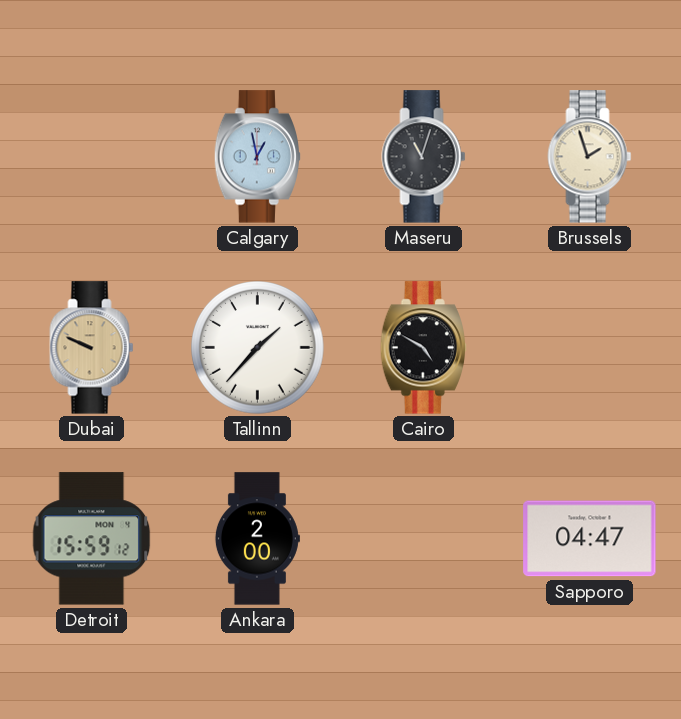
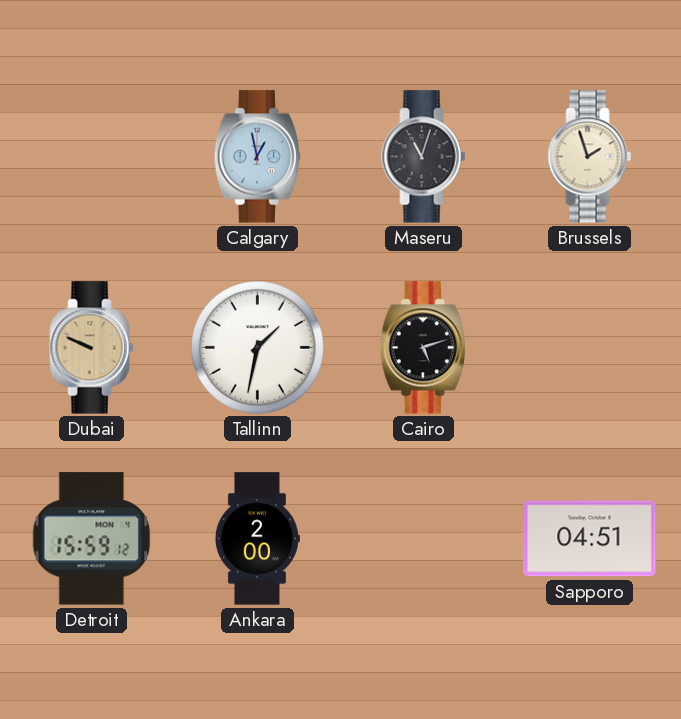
Tallinn: 1:37 -> 1:32
Cairo: 4:50 -> 5:12
Sapporo: 04:47 -> 04:51
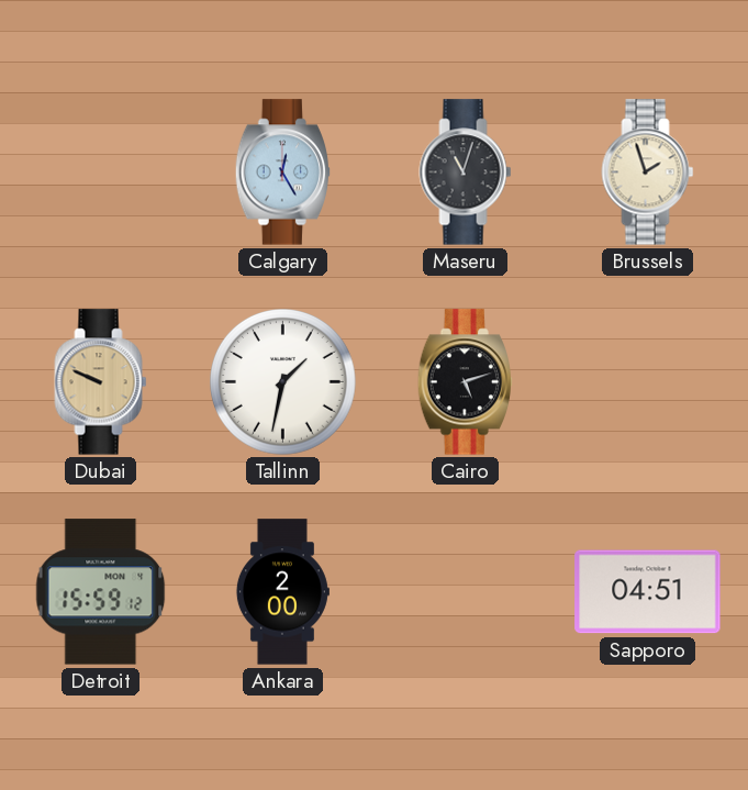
Calgary: 12:58 -> 12:25
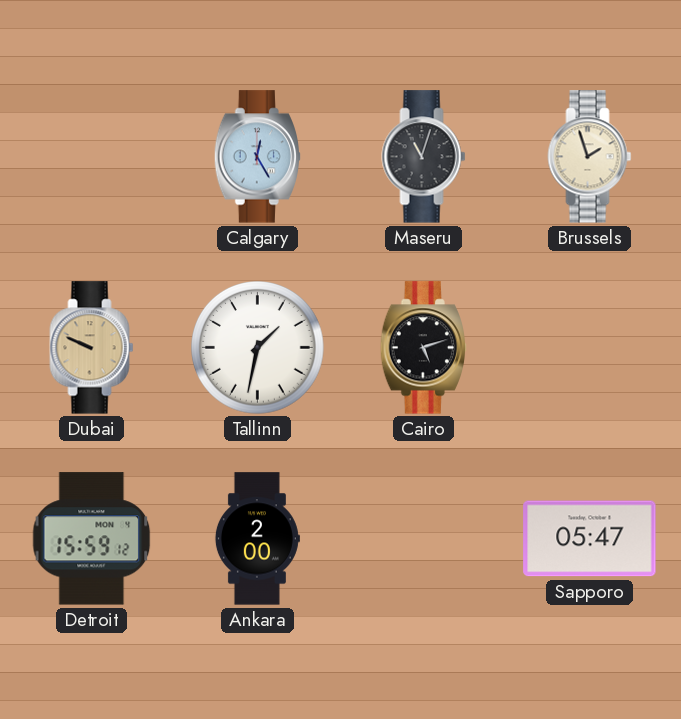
Sapporo: 04:51 -> 05:47
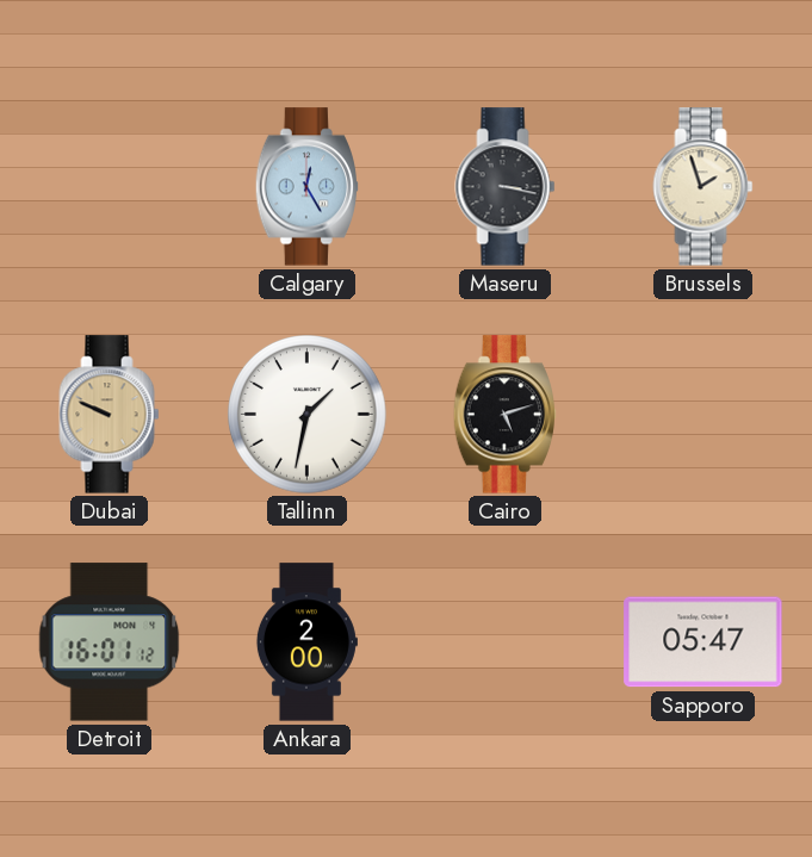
Maseru: 11:03 -> 3:17
Detroit: 15:59 -> 16:01
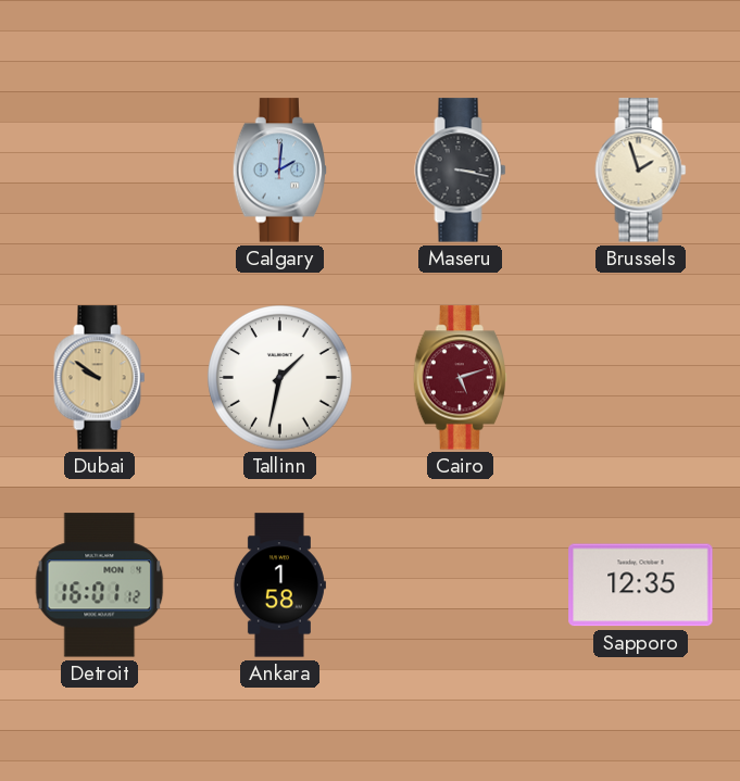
Calgary: 12:25 -> 2:01
Dubai: 9:49 -> 9:51
Cairo dial: black -> burgundy
Ankara: 2:00 -> 1:58
Sapporo: 05:47 -> 12:35
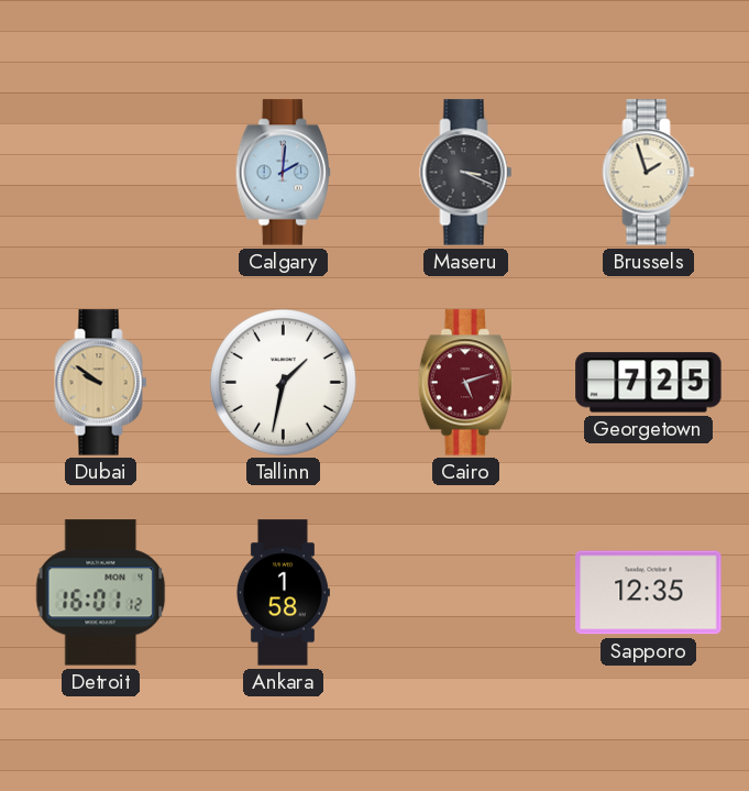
Maseru: 3:17 -> 3:19
Georgetown: none -> 7:25
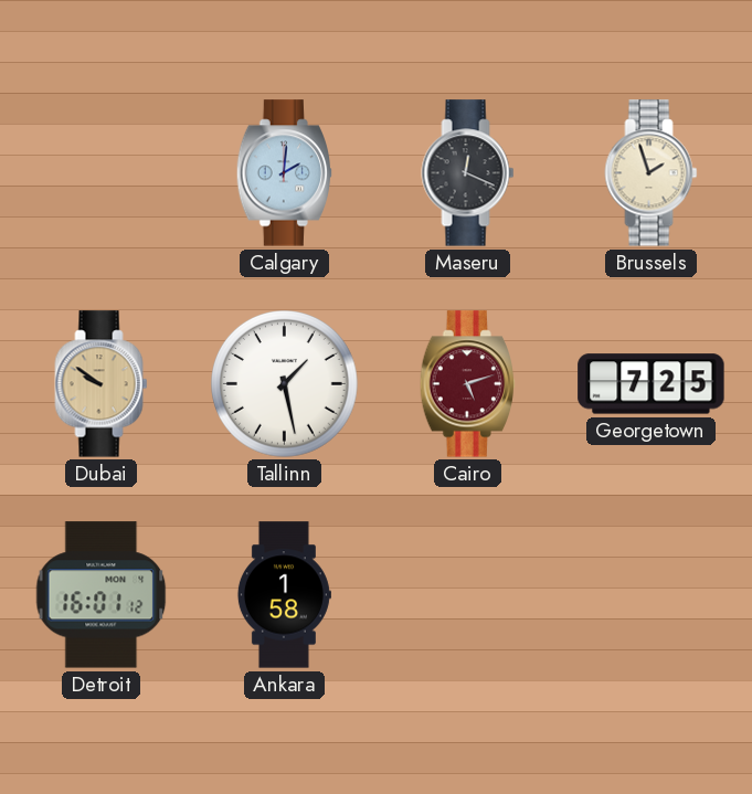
Maseru: 3:19 -> 12:19
Tallinn: 1:32 -> 1:28
Sapporo: 12:35 -> none
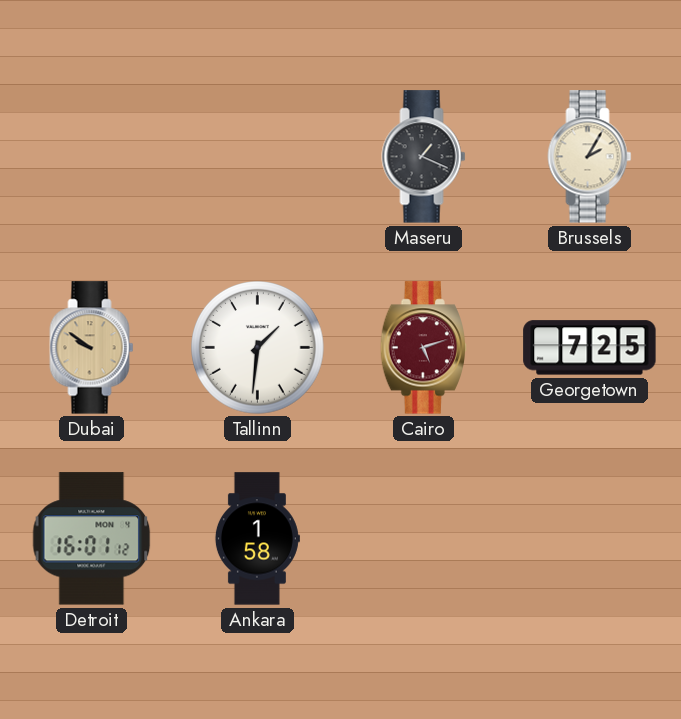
Calgary: 2:01 -> none
Maseru: 12:19 -> 1:19
Brussels: 1:57 -> 2:05
Tallinn: 1:28 -> 1:31
